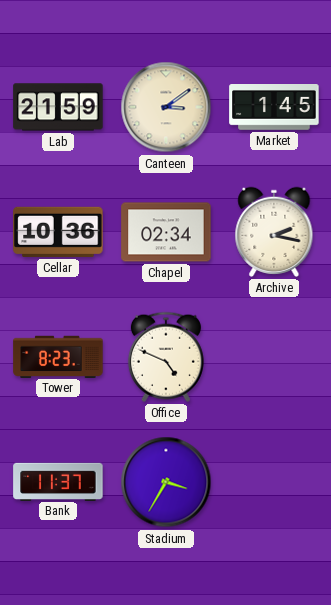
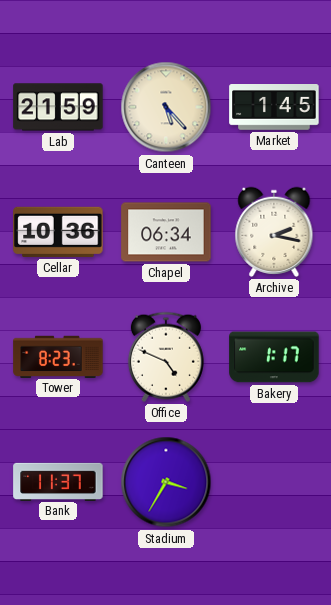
Canteen: 3:09 -> 5:23
Chapel: 02:34 -> 06:34
Bakery: none -> 1:17
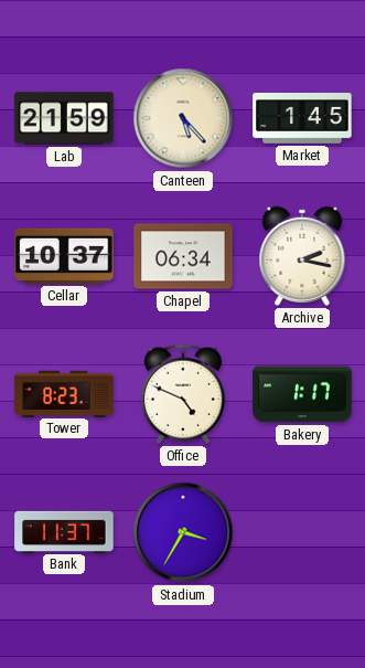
Cellar: 10:36 -> 10:37
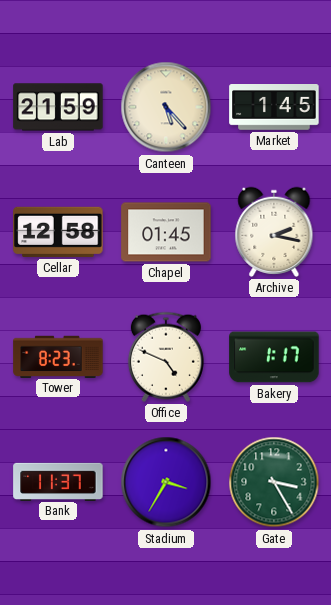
Cellar: 10:37 -> 12:58
Chapel: 06:34 -> 01:45
Gate: none -> 3:25
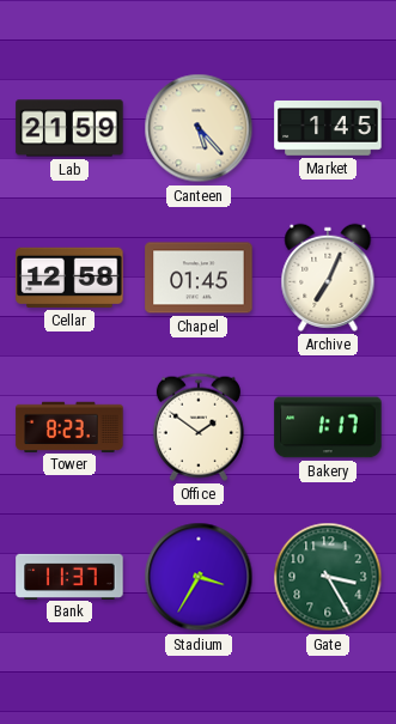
Archive: 2:17 -> 7:04
Office: 4:49 -> 1:51
